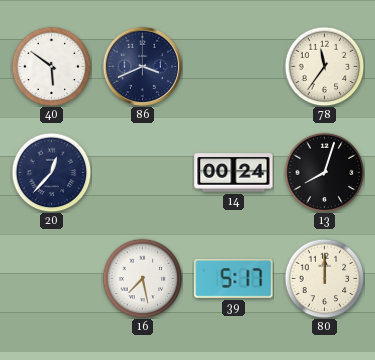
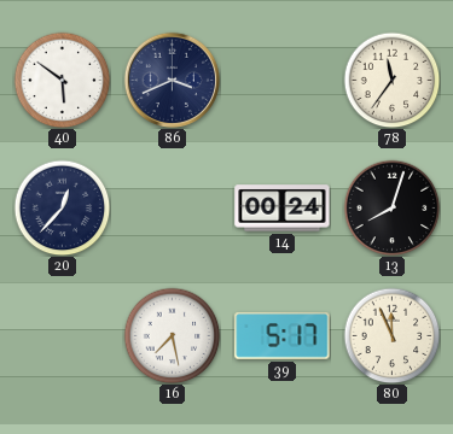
80: 12:00 -> 11:56
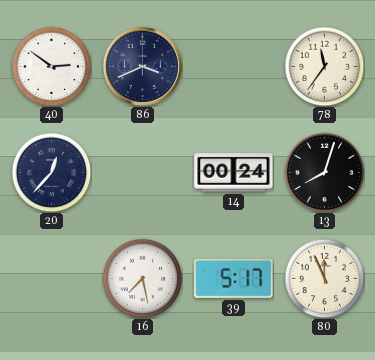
40: 5:51 -> 2:51
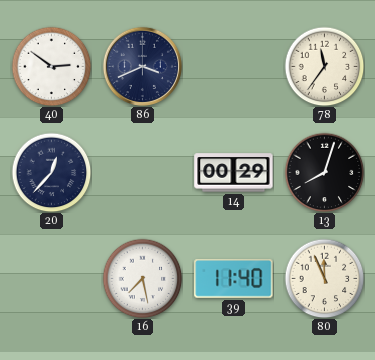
14: 00:24 -> 00:29
39: 5:17 -> 11:40
